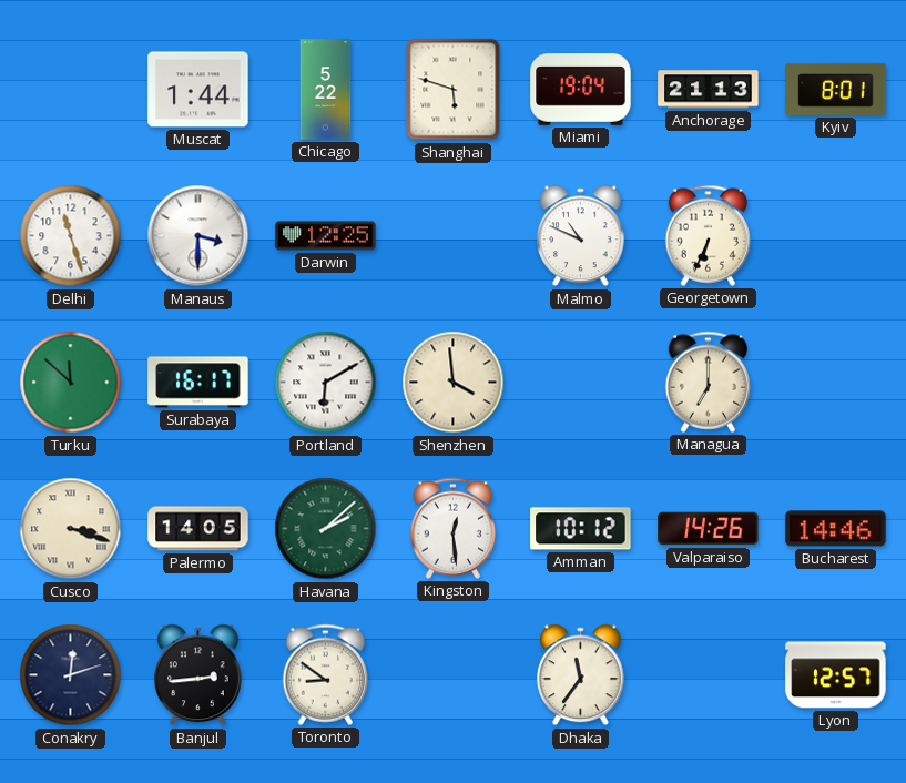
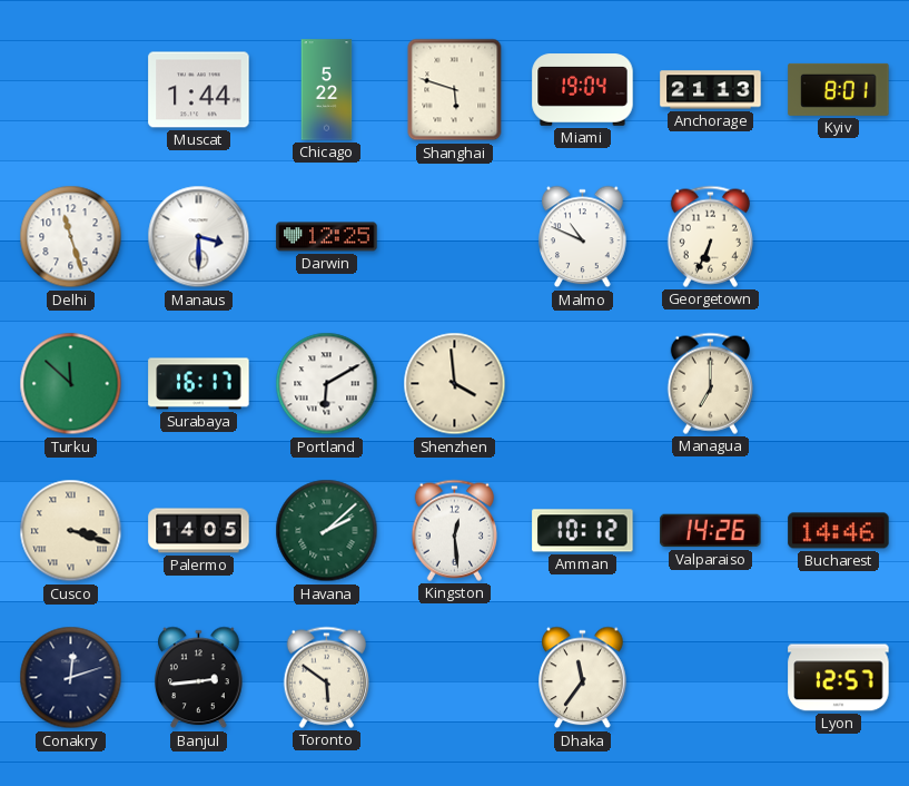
Toronto: 8:51 -> 5:51
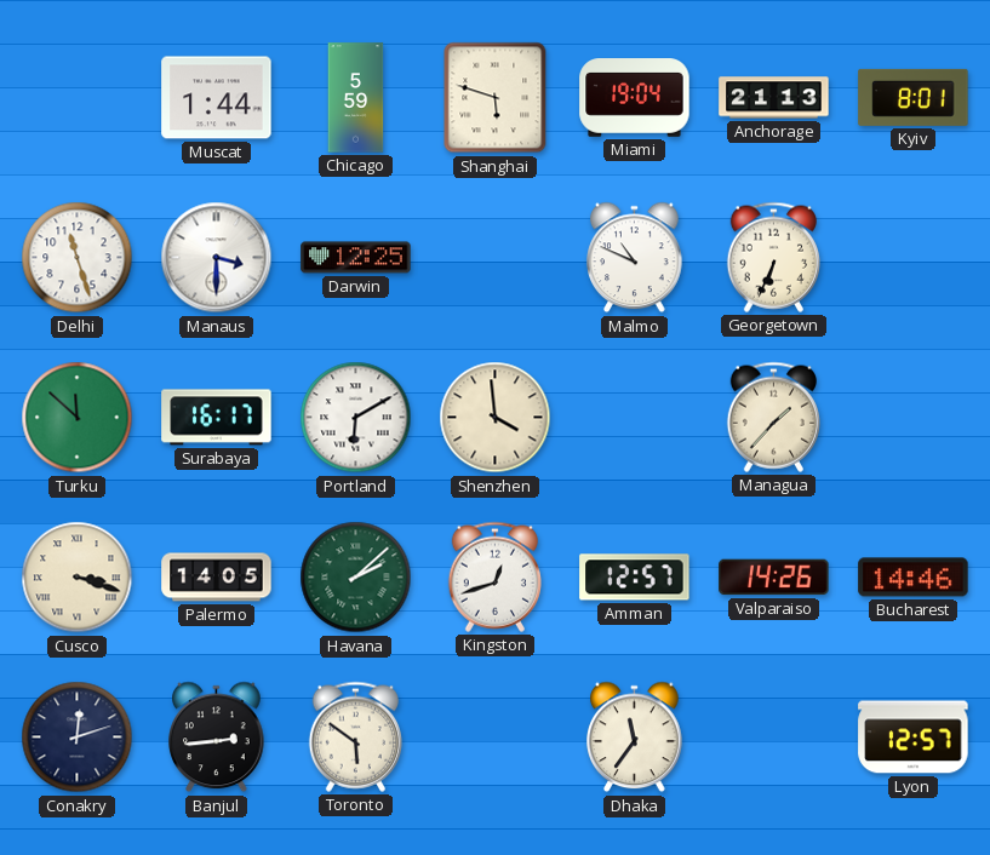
Chicago: 5:22 -> 5:59
Managua: 7:00 -> 1:37
Kingston: 12:29 -> 12:42
Amman: 10:12 -> 12:57
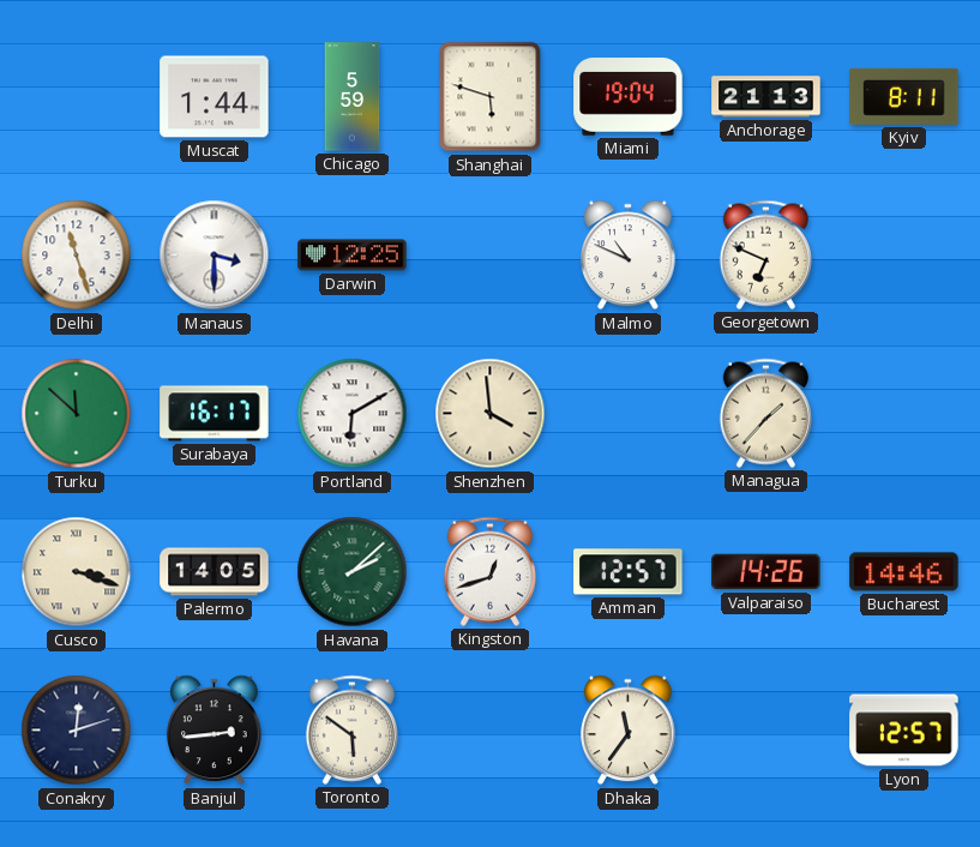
Kyiv: 8:01 -> 8:11
Georgetown: 6:34 -> 6:49
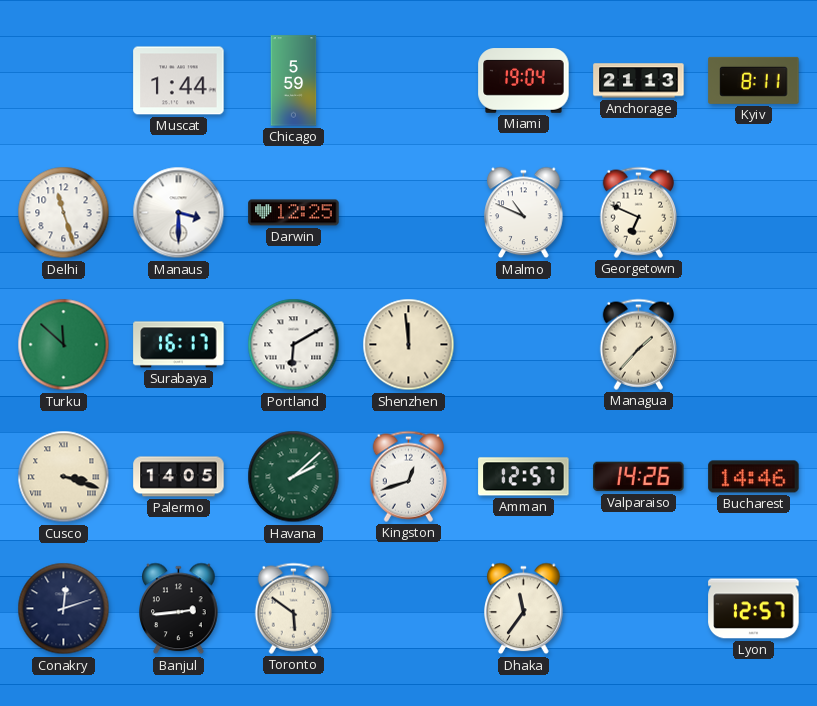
Shanghai: 5:48 -> none
Shenzhen: 3:59 -> 11:59
